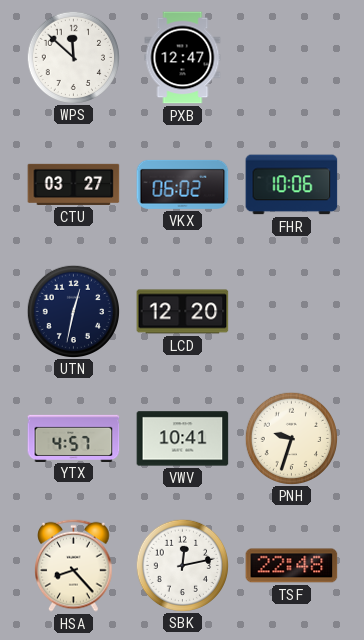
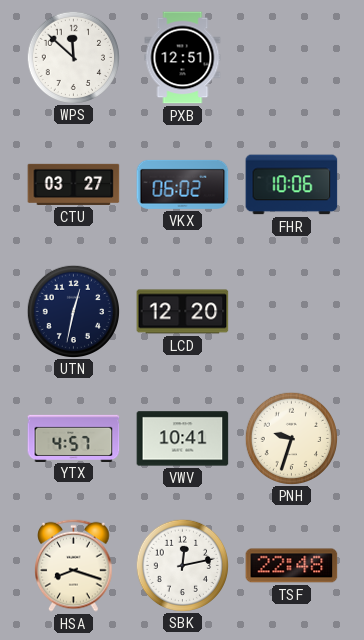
PXB: 12:47 -> 12:51
HSA: 8:23 -> 8:18
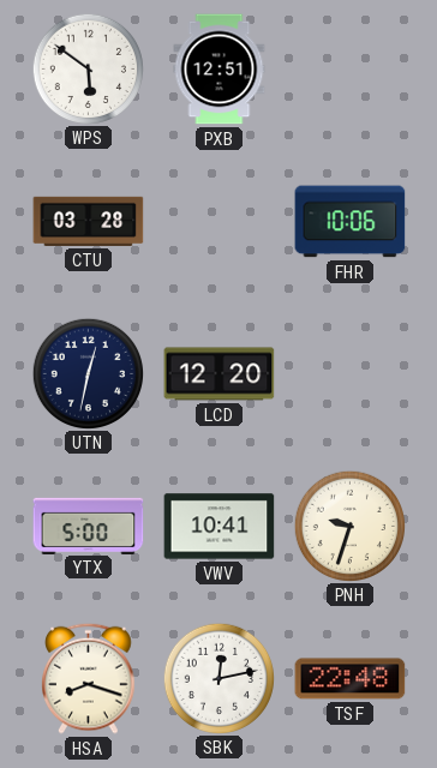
WPS: 11:52 -> 5:51
CTU: 03:27 -> 03:28
VKX: 06:02 -> none
YTX: 4:57 -> 5:00
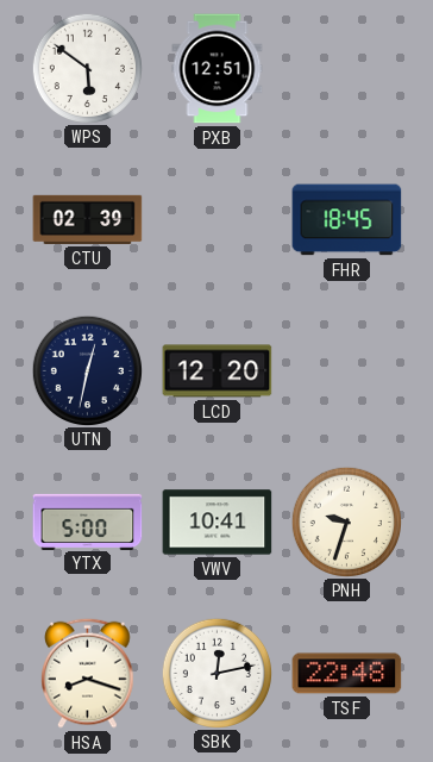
CTU: 03:28 -> 02:39
FHR: 10:06 -> 18:45
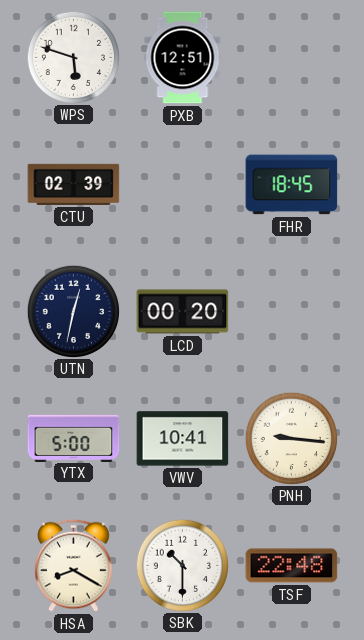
WPS: 5:51 -> 5:48
LCD: 12:20 -> 00:20
PNH: 9:33 -> 9:16
HSA: 8:18 -> 8:20
SBK: 12:13 -> 10:30
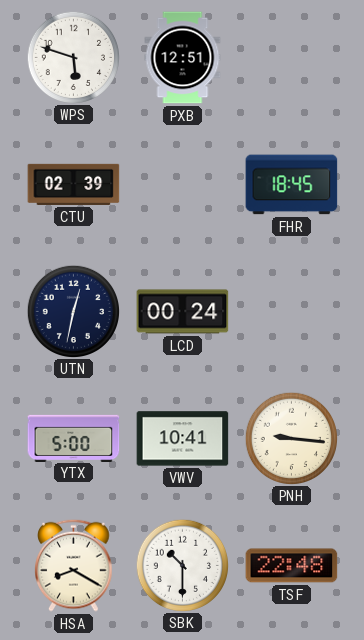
LCD: 00:20 -> 00:24
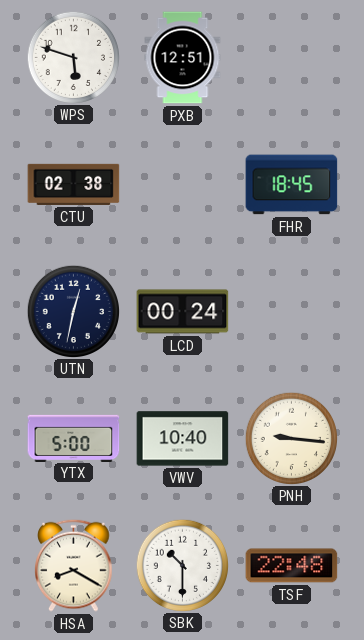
CTU: 02:39 -> 02:38
VWV: 10:41 -> 10:40
